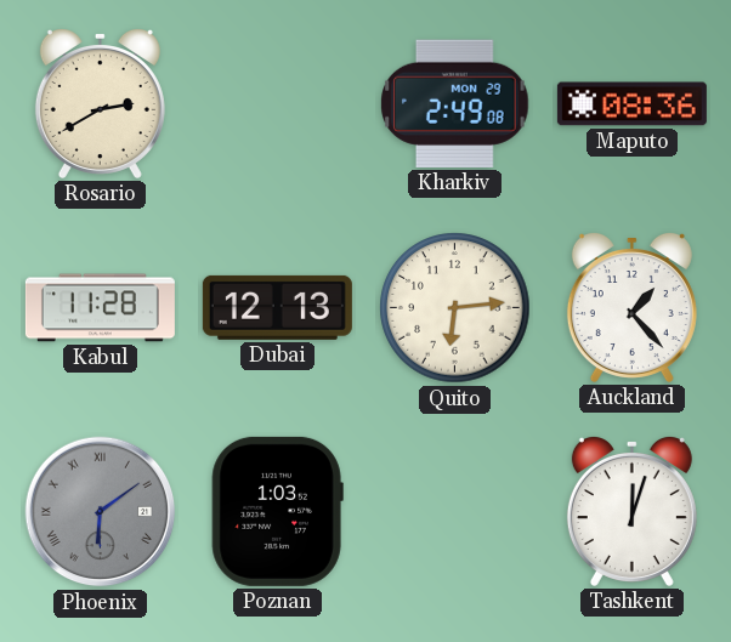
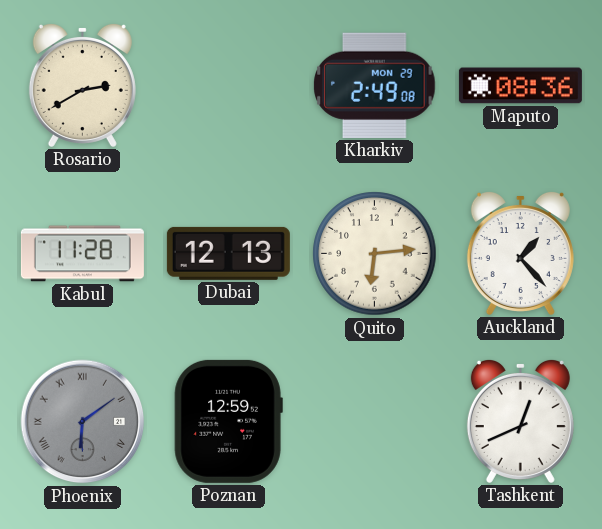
Poznan: 1:03 -> 12:59
Tashkent: 12:03 -> 12:41
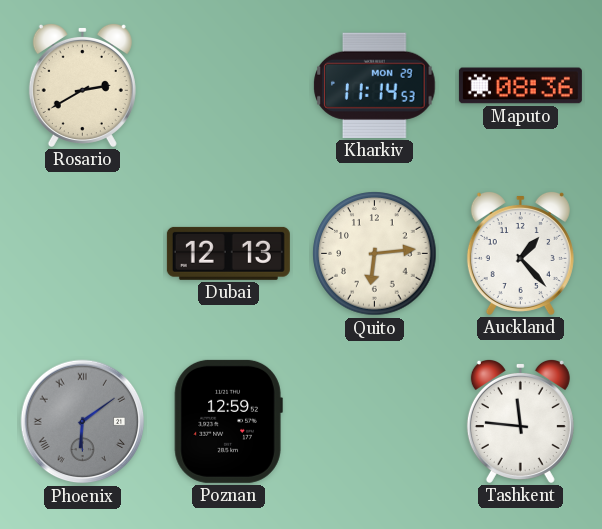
Kharkiv: 2:49 -> 11:14
Kabul: 11:28 -> none
Tashkent: 12:41 -> 11:46
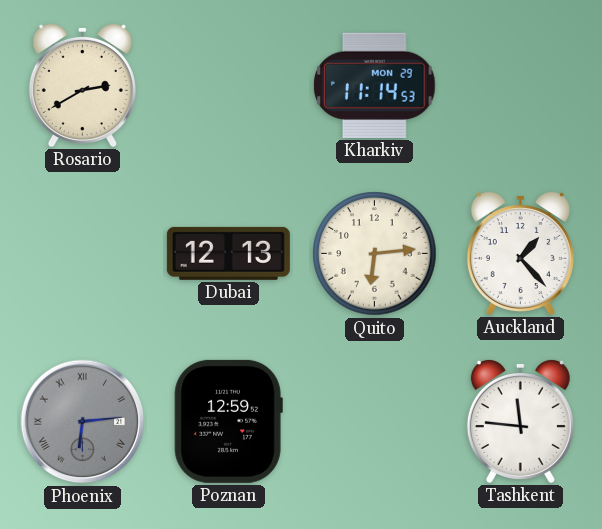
Maputo: 08:36 -> none
Phoenix: 6:09 -> 6:14
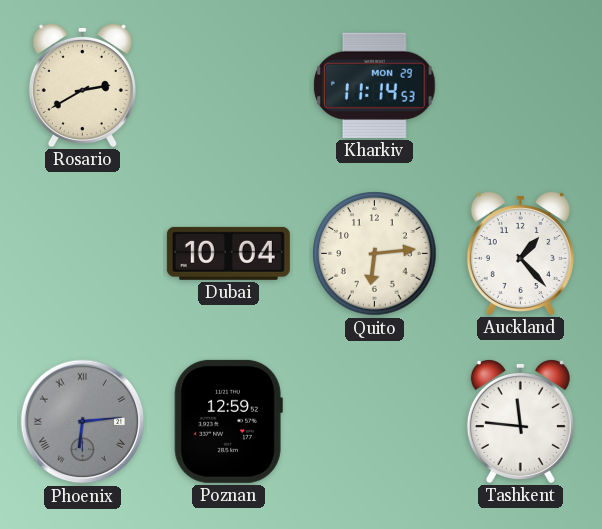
Dubai: 12:13 -> 10:04
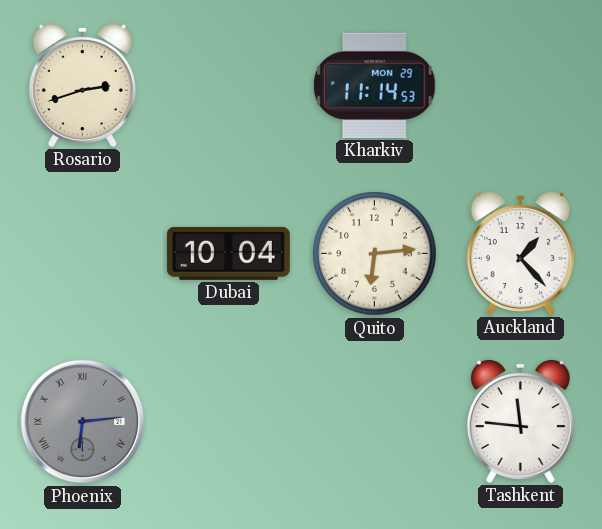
Rosario: 2:40 -> 2:42
Poznan: 12:59 -> none
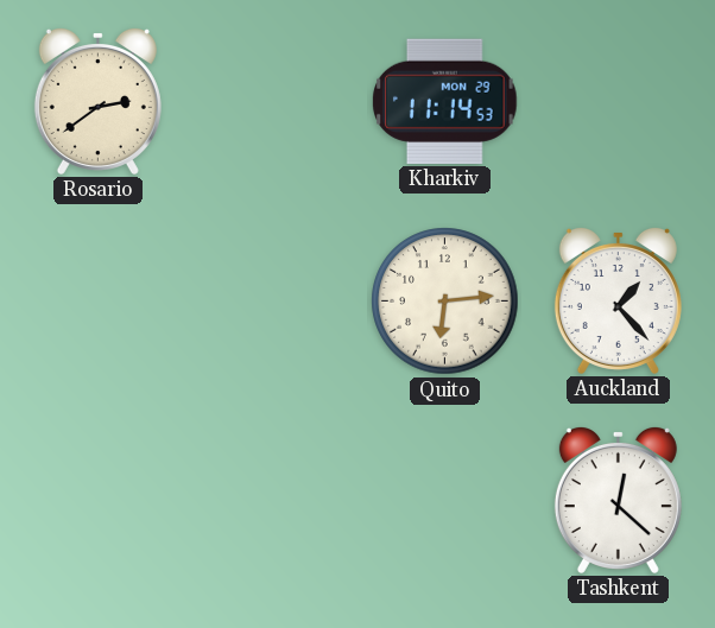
Rosario: 2:42 -> 2:39
Dubai: 10:04 -> none
Phoenix: 6:14 -> none
Tashkent: 11:46 -> 12:22
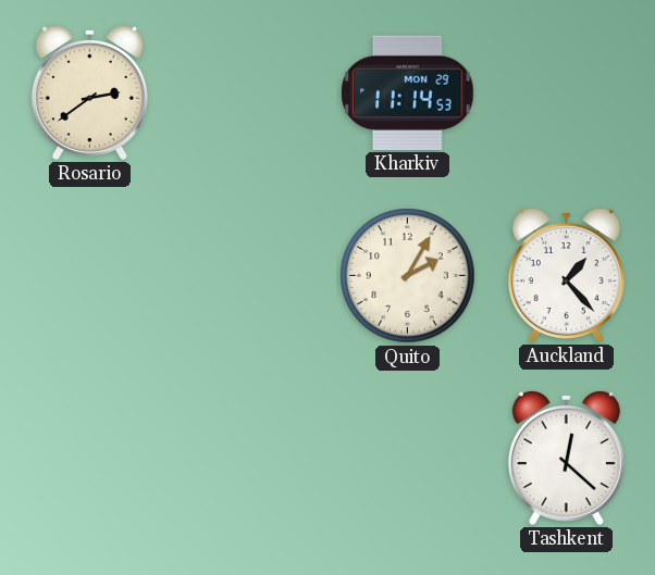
Quito: 6:14 -> 2:05
